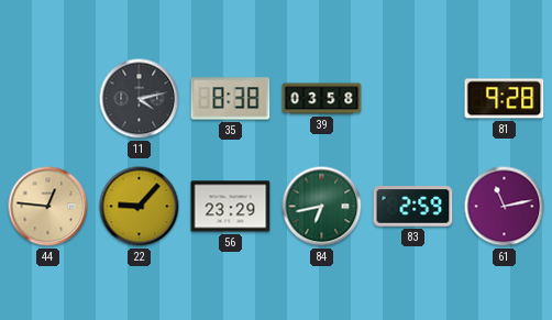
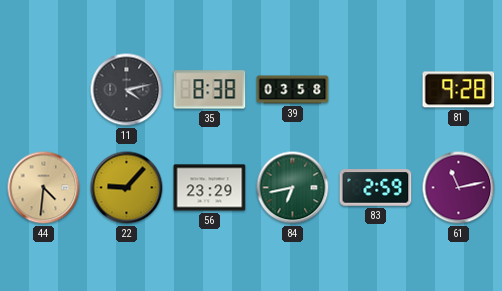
44: 12:46 -> 4:31
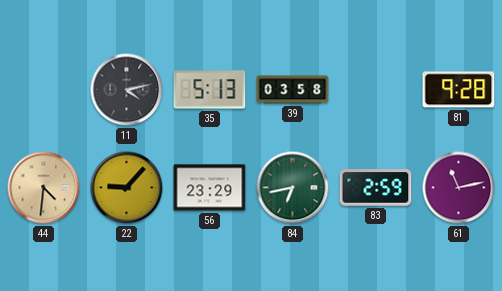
35: 8:38 -> 5:13
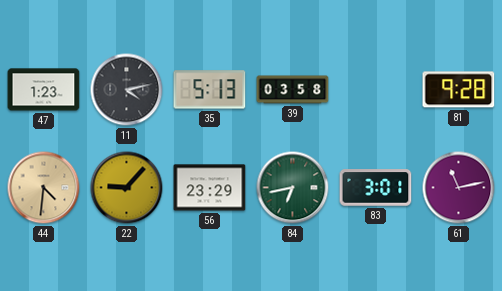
47: none -> 1:23
83: 2:59 -> 3:01
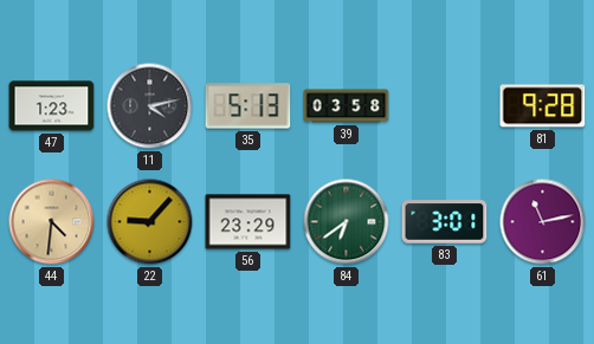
84: 6:43 -> 6:39
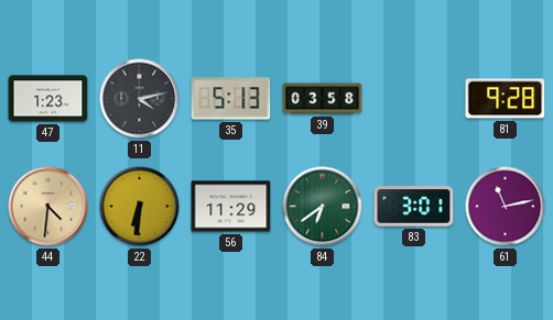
22: 9:07 -> 6:31
56: 23:29 -> 11:29
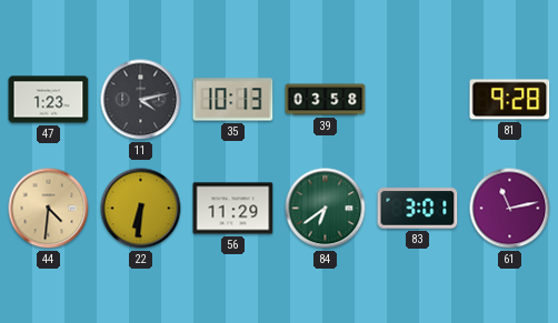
35: 5:13 -> 10:13
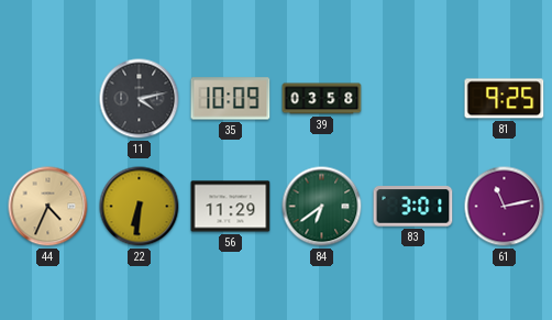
47: 1:23 -> none
35: 10:13 -> 10:09
81: 9:28 -> 9:25
44: 4:31 -> 4:34
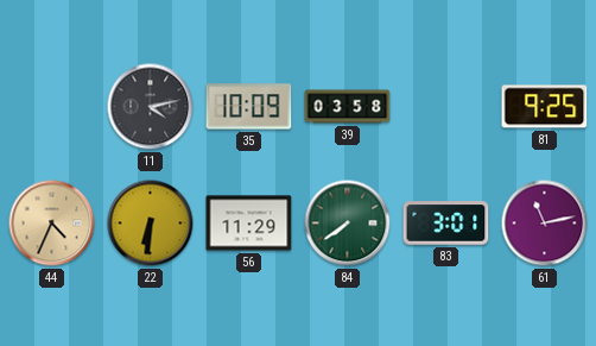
84: 6:39 -> 7:39
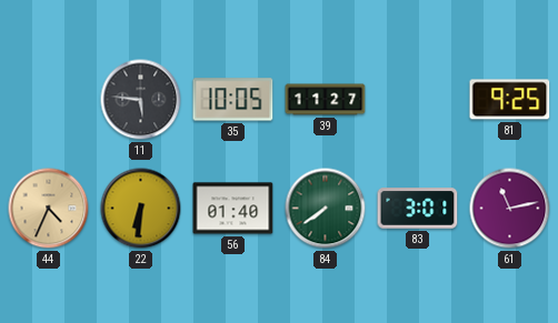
11: 4:13 -> 5:46
35: 10:09 -> 10:05
39: 03:58 -> 11:27
56: 11:29 -> 01:40
